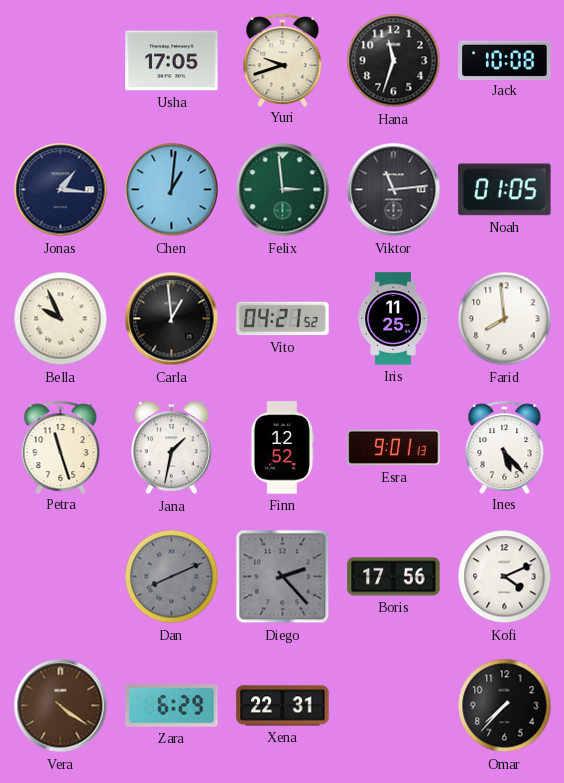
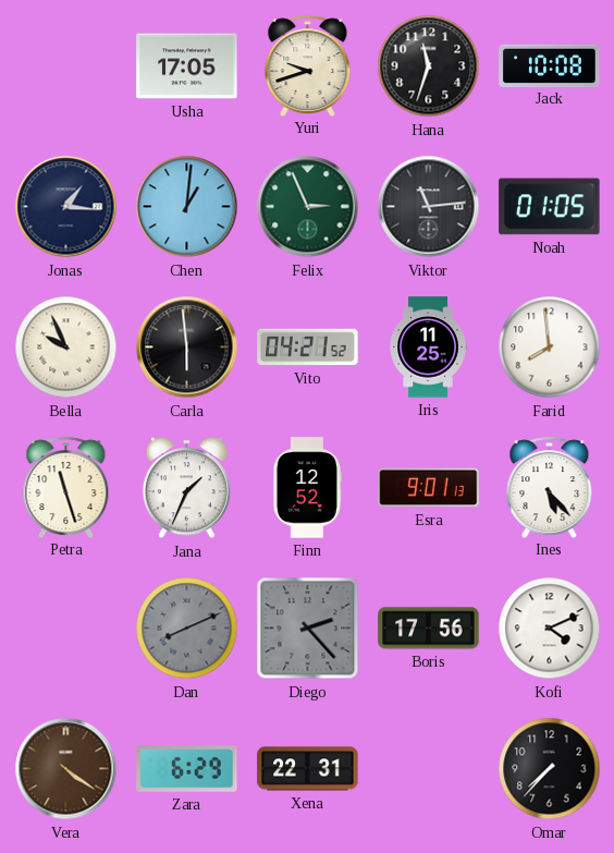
Felix: 2:59 -> 2:56
Carla: 12:59 -> 5:59
Jana: 1:32 -> 1:34
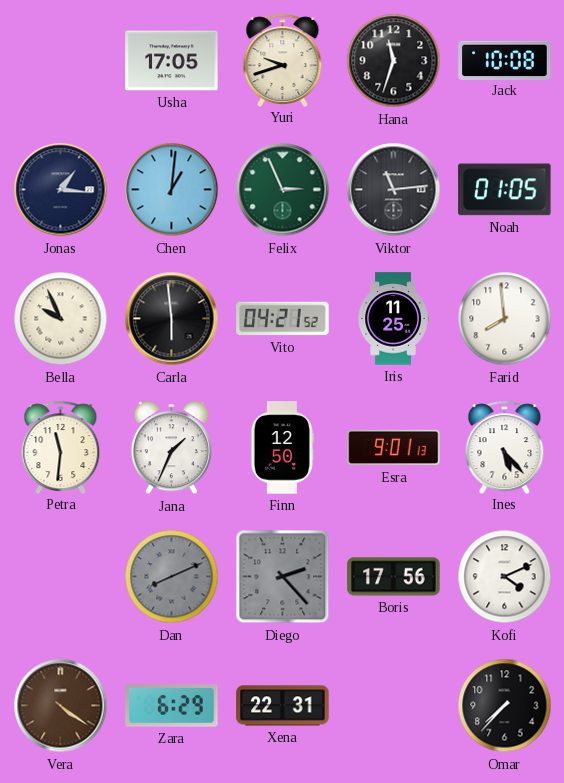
Petra: 11:27 -> 11:31
Finn: 12:52 -> 12:50
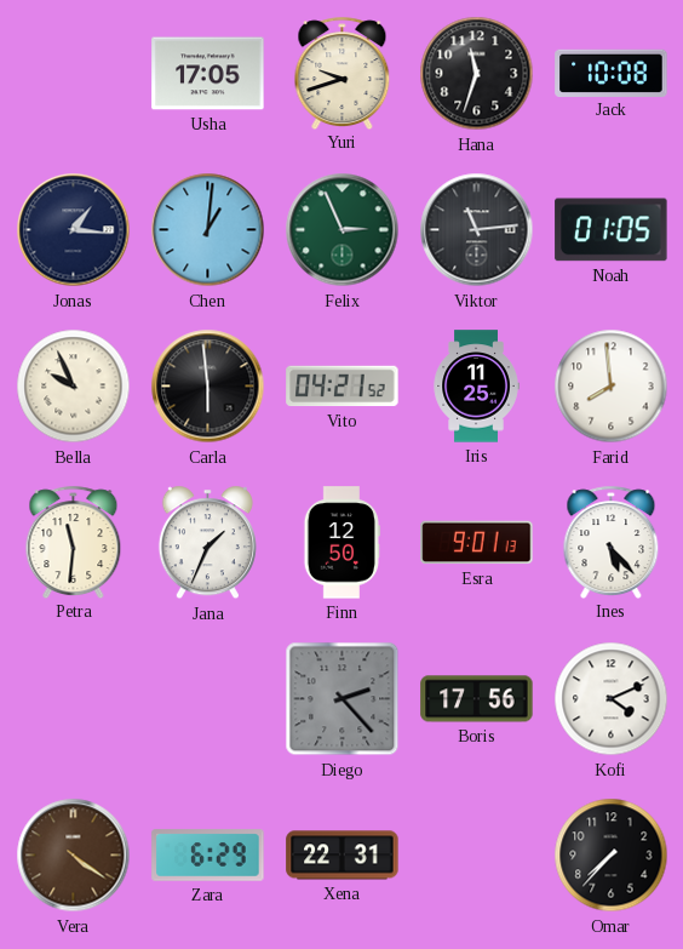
Dan: 8:11 -> none
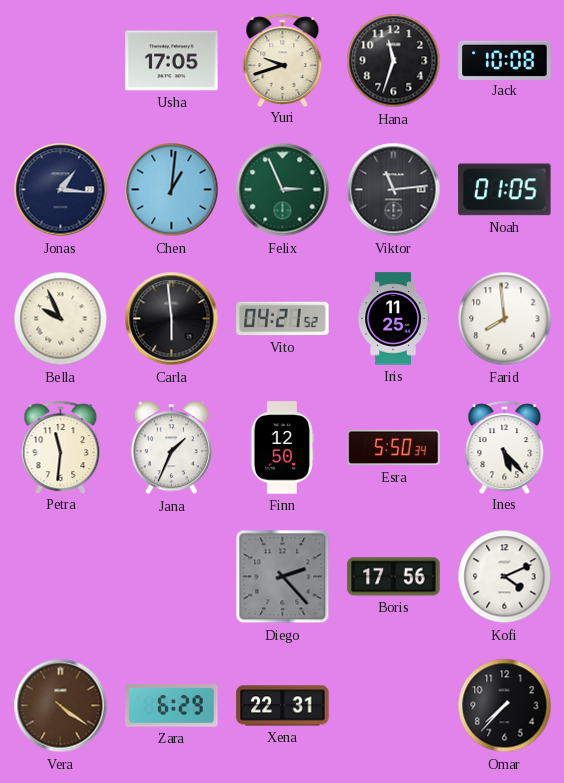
Esra: 9:01 -> 5:50
